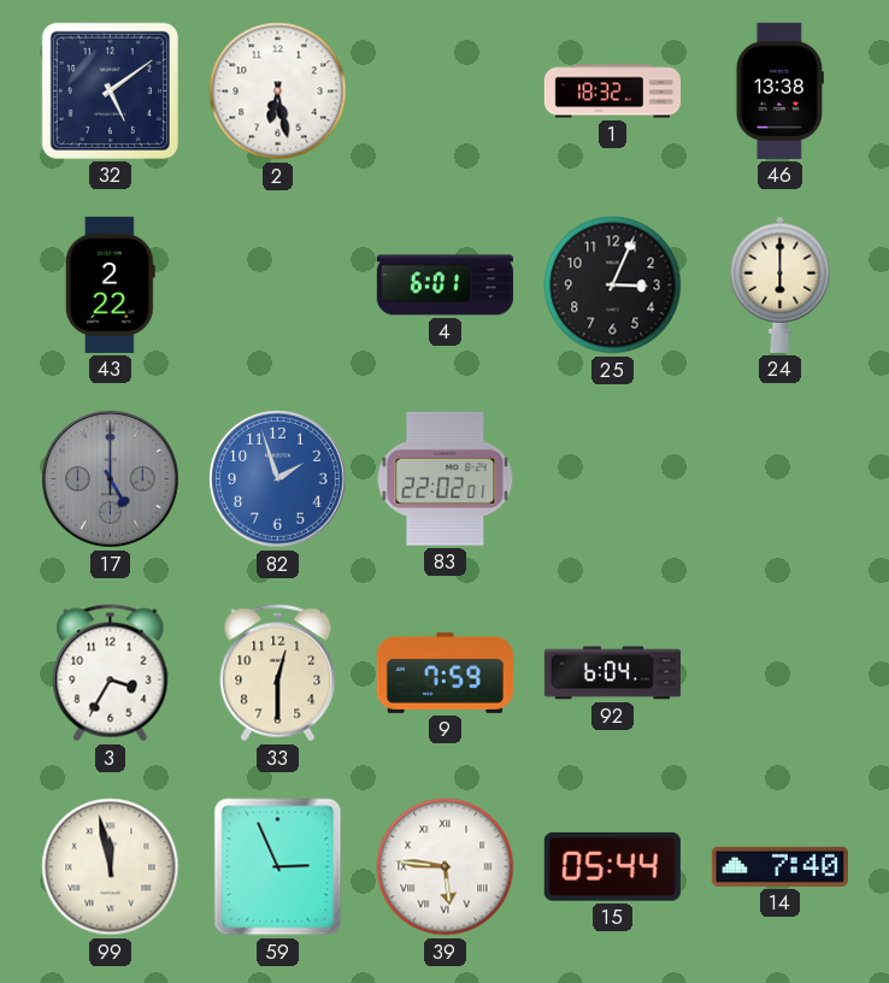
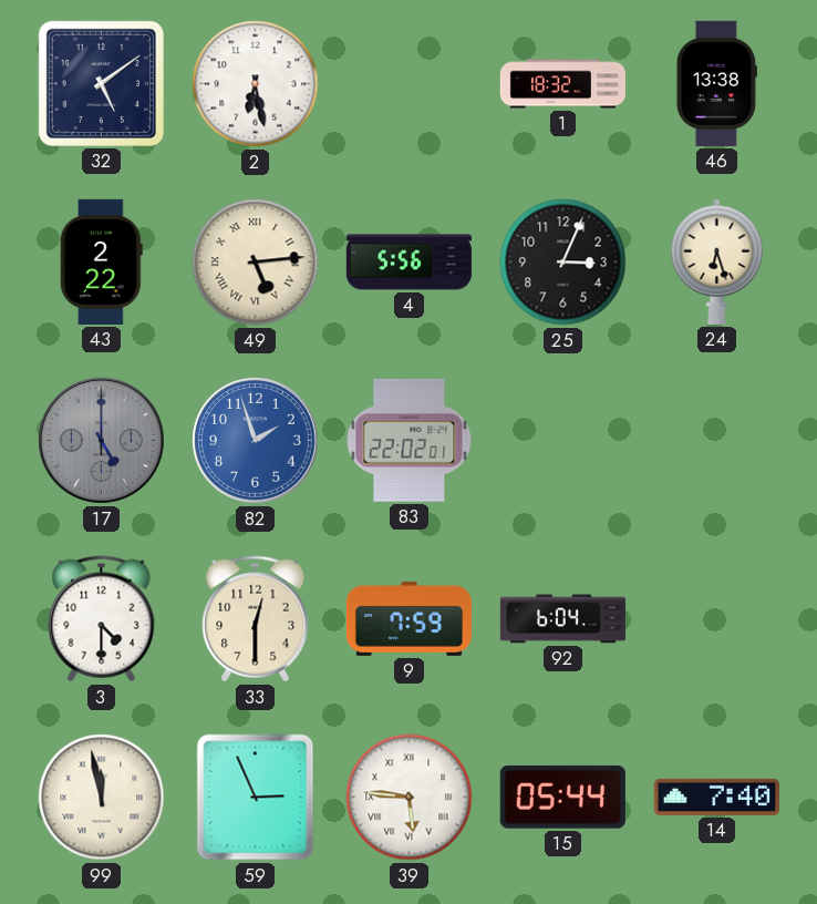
49: none -> 5:14
4: 6:01 -> 5:56
24: 6:00 -> 6:27
3: 3:35 -> 4:30
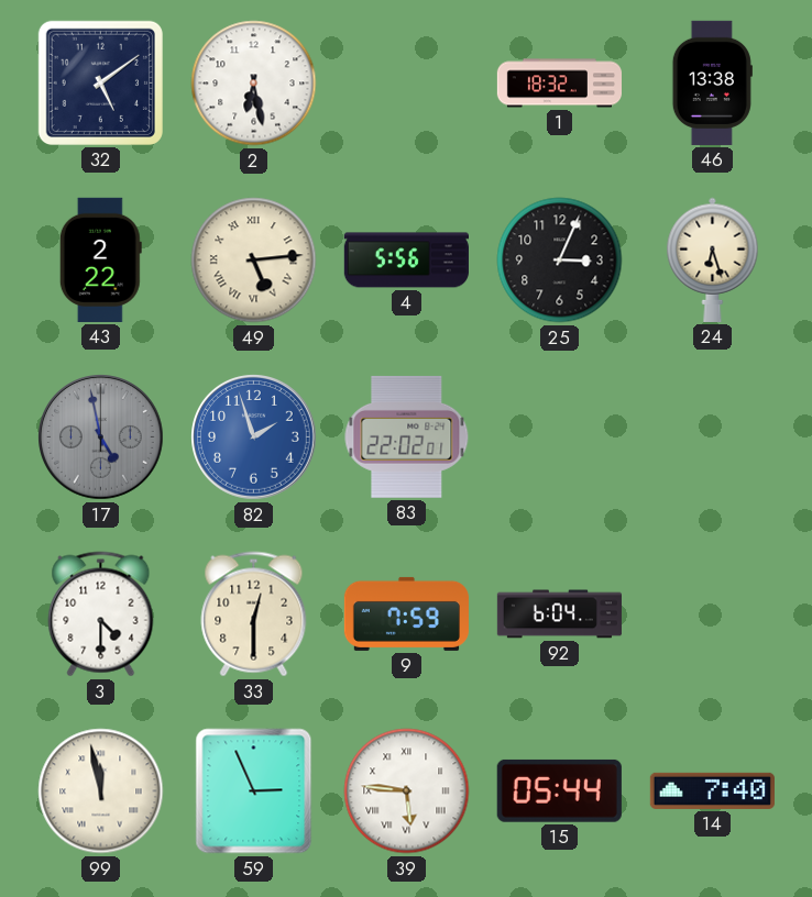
17: 5:00 -> 4:58
